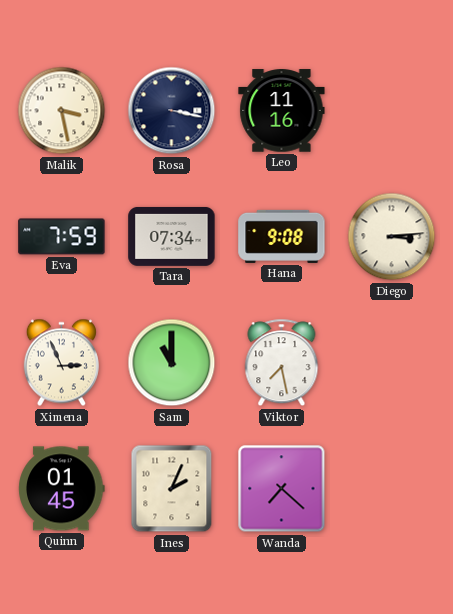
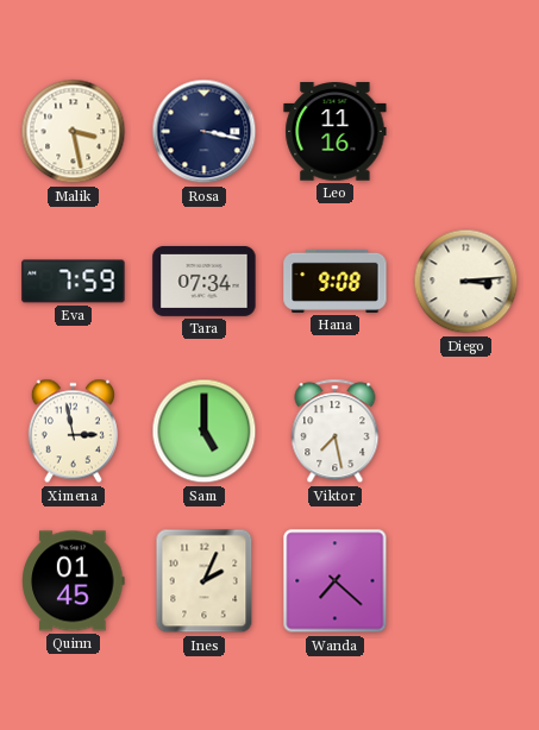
Ximena: 2:56 -> 2:58
Sam: 11:00 -> 5:00
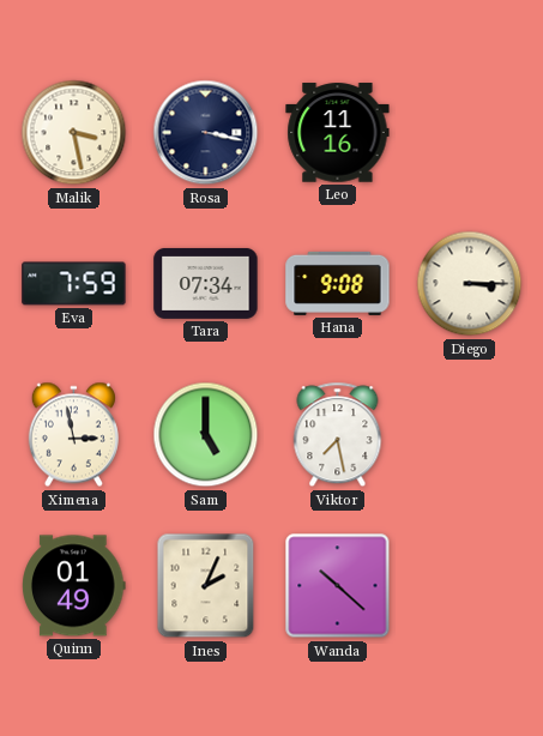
Diego: 3:14 -> 3:15
Quinn: 01:45 -> 01:49
Wanda: 7:22 -> 10:22
